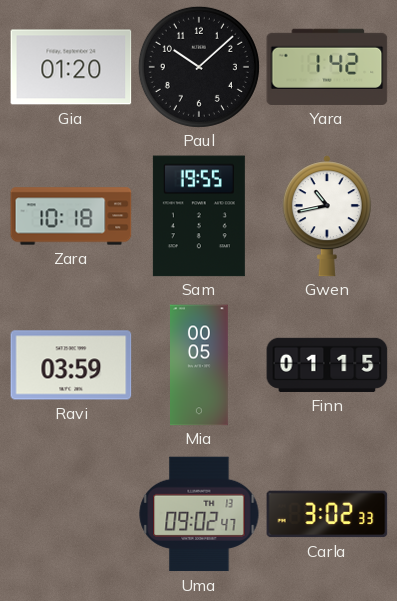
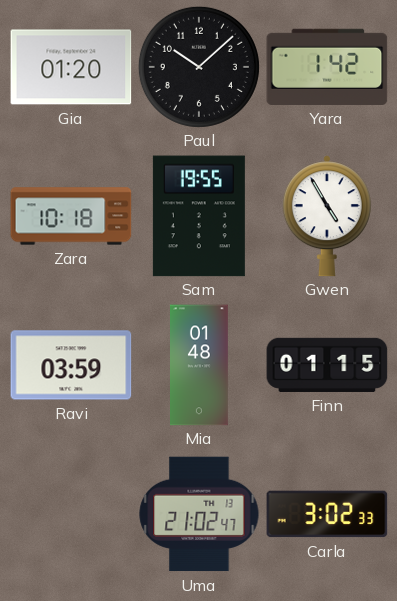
Gwen: 10:43 -> 4:55
Mia: 00:05 -> 01:48
Uma: 09:02 -> 21:02
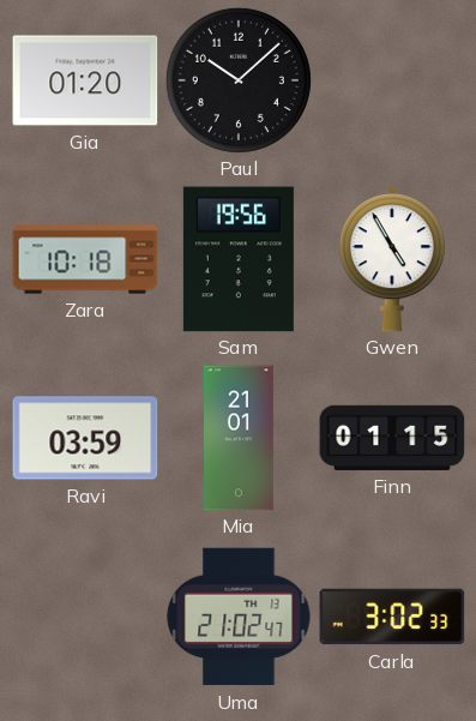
Yara: 1:42 -> none
Sam: 19:55 -> 19:56
Mia: 01:48 -> 21:01
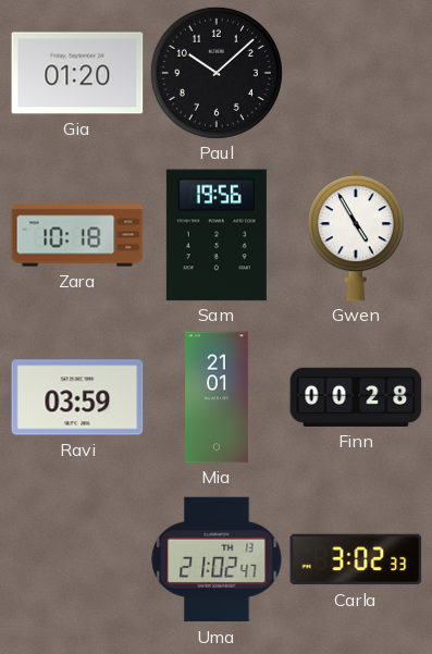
Finn: 01:15 -> 00:28
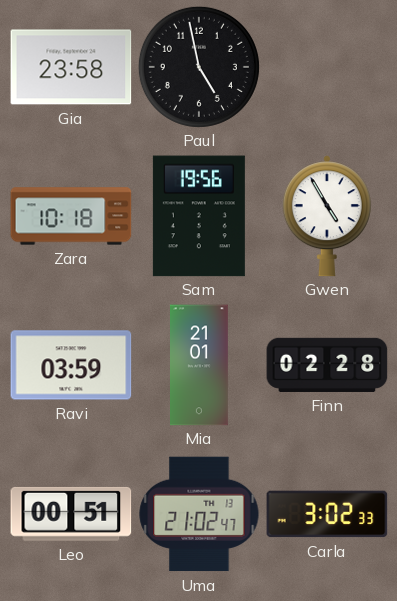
Gia: 01:20 -> 23:58
Paul: 10:08 -> 4:58
Finn: 00:28 -> 02:28
Leo: none -> 00:51
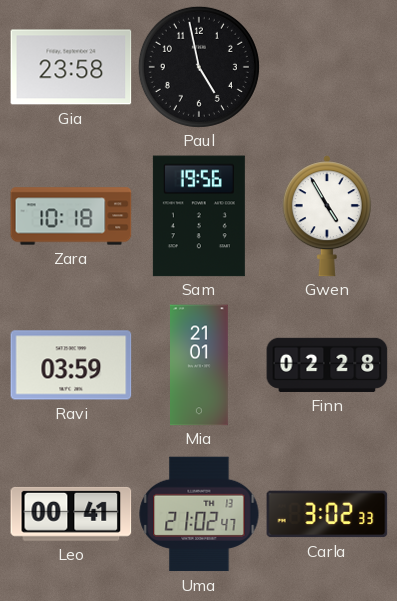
Leo: 00:51 -> 00:41
